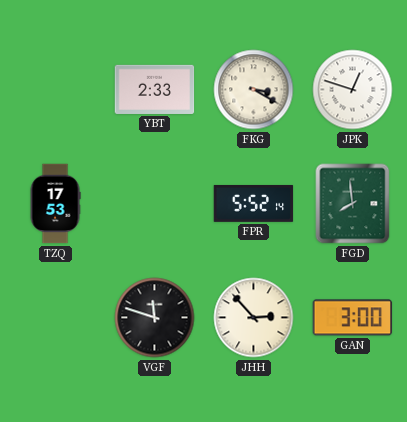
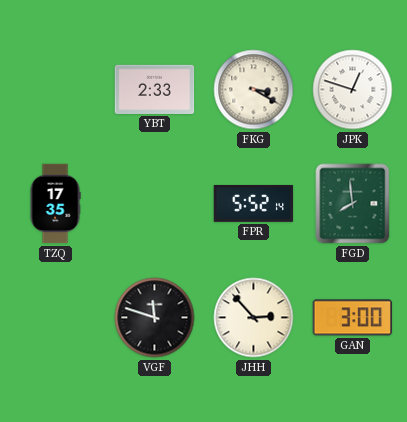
TZQ: 17:53 -> 17:35
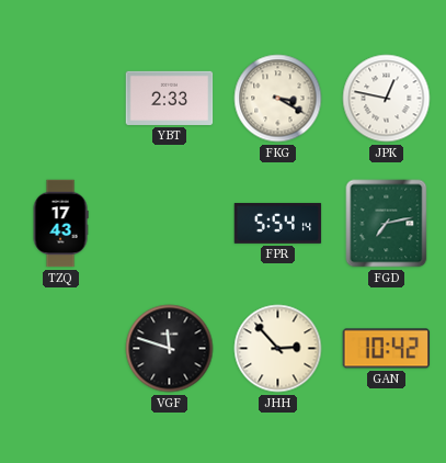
JPK: 12:48 -> 12:47
TZQ: 17:35 -> 17:43
FPR: 5:52 -> 5:54
FGD: 7:59 -> 7:13
GAN: 3:00 -> 10:42
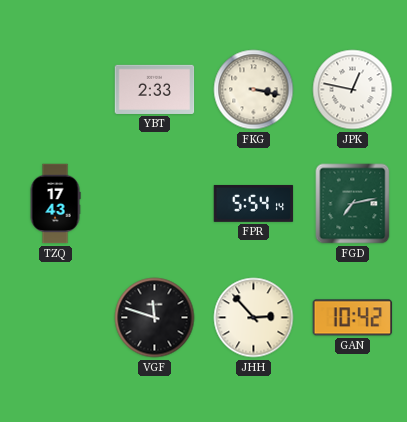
FKG: 3:20 -> 3:17
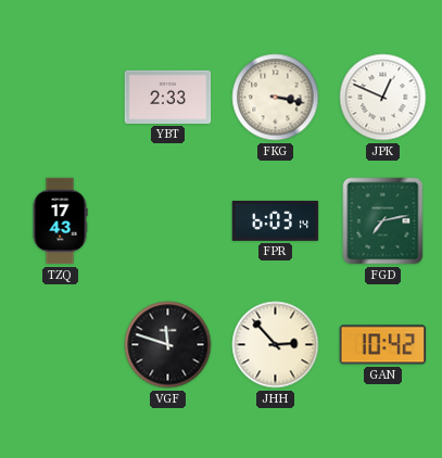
JPK: 12:47 -> 12:49
FPR: 5:54 -> 6:03
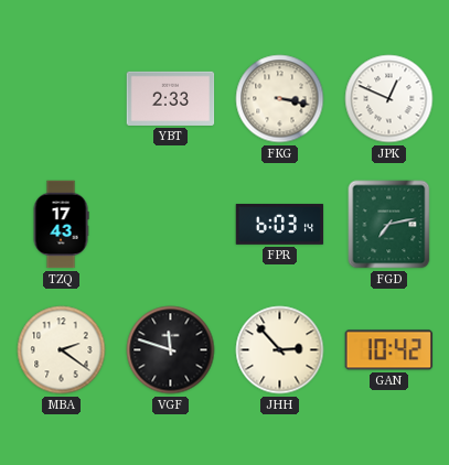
MBA: none -> 2:21
